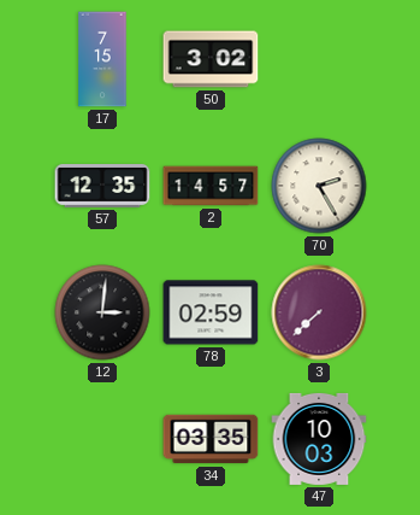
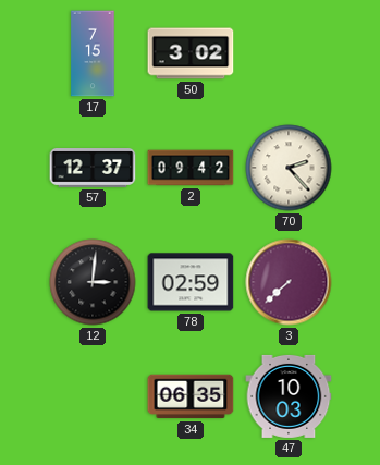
57: 12:35 -> 12:37
2: 14:57 -> 09:42
70: 2:25 -> 2:23
34: 03:35 -> 06:35
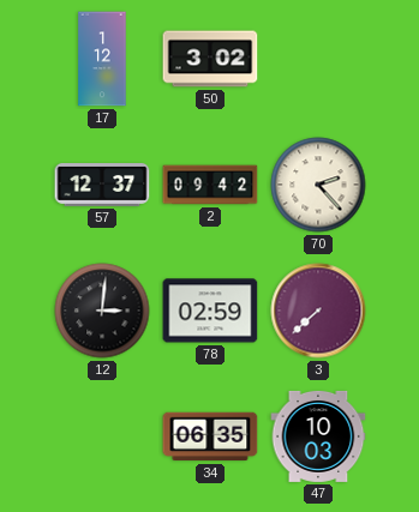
17: 7:15 -> 1:12
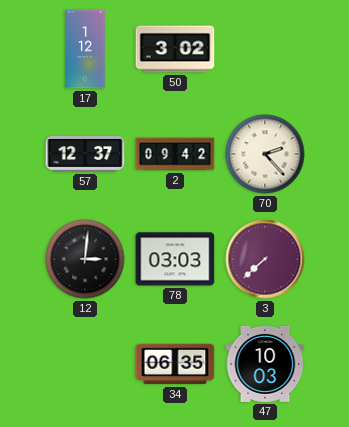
78: 02:59 -> 03:03
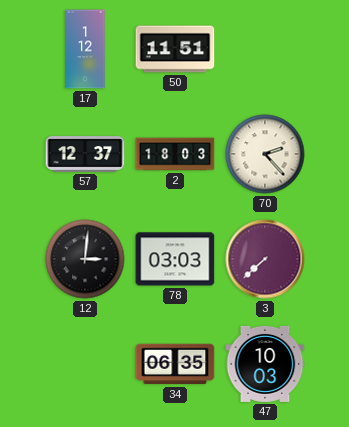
50: 3:02 -> 11:51
2: 09:42 -> 18:03
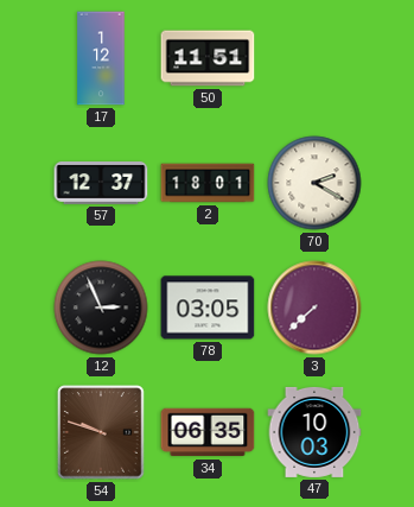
2: 18:03 -> 18:01
70: 2:23 -> 2:20
12: 3:01 -> 2:56
78: 03:03 -> 03:05
54: none -> 9:48
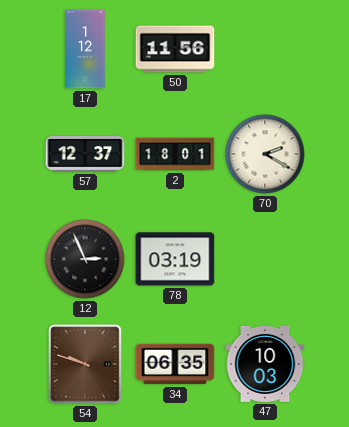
50: 11:51 -> 11:56
78: 03:05 -> 03:19
3: 7:38 -> none
